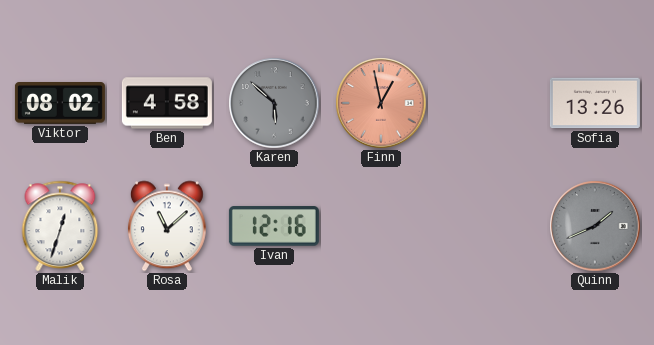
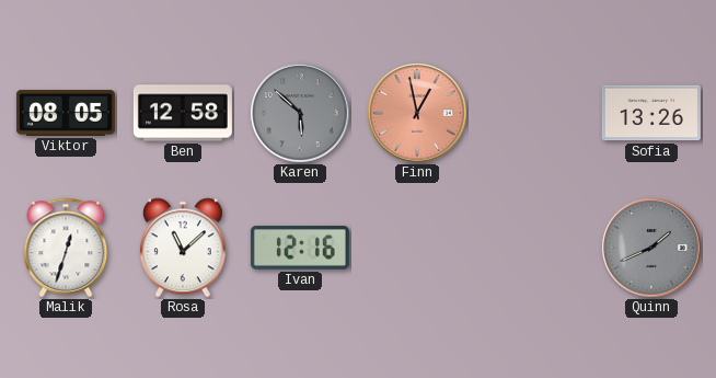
Viktor: 08:02 -> 08:05
Ben: 4:58 -> 12:58
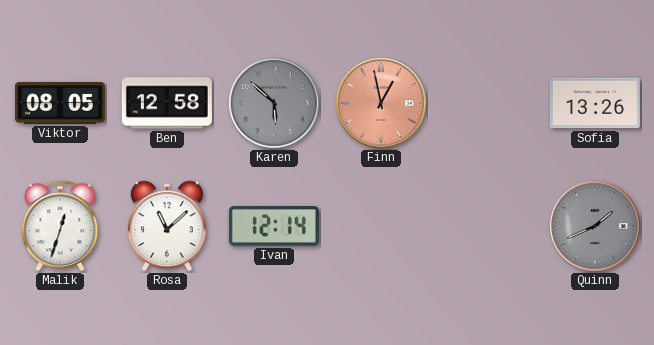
Ivan: 12:16 -> 12:14
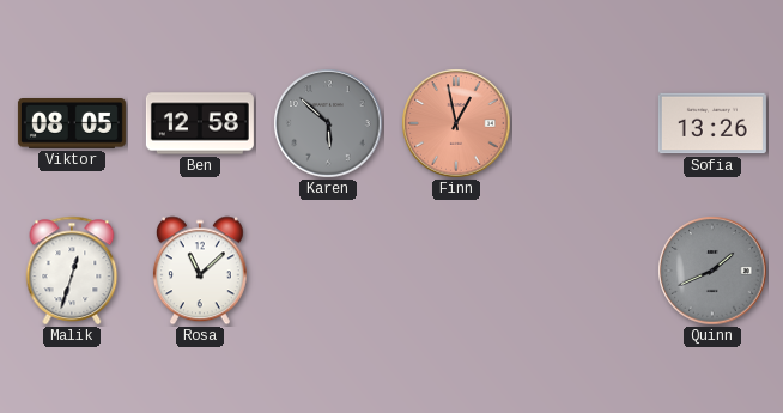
Ivan: 12:14 -> none
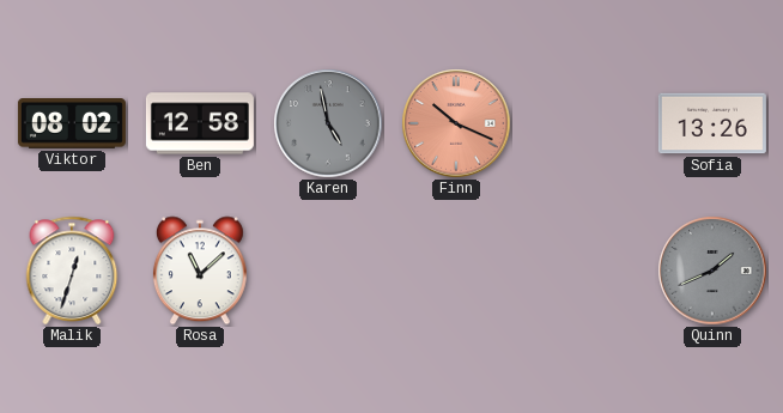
Viktor: 08:05 -> 08:02
Karen: 5:52 -> 4:58
Finn: 12:58 -> 10:19
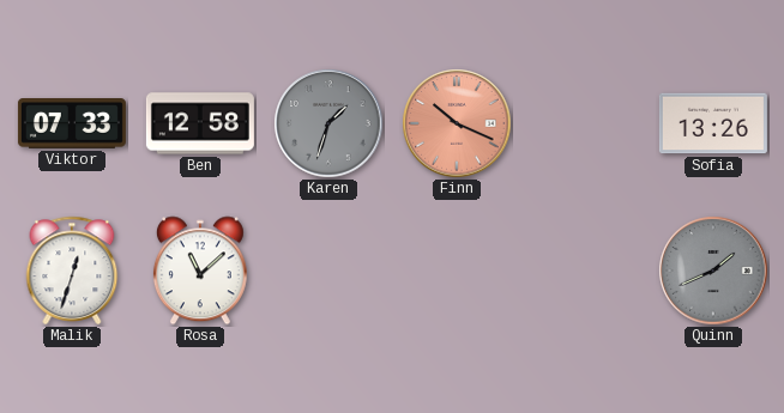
Viktor: 08:02 -> 07:33
Karen: 4:58 -> 1:33
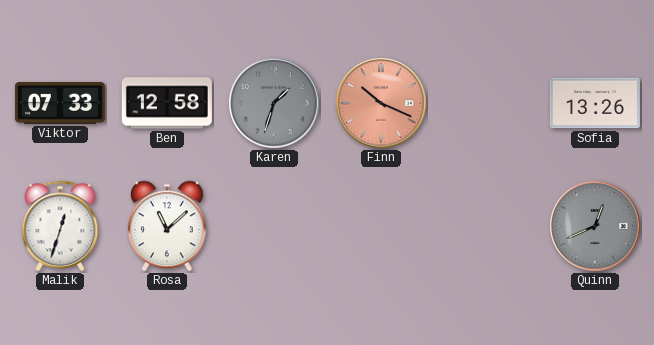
Quinn: 1:41 -> 12:41
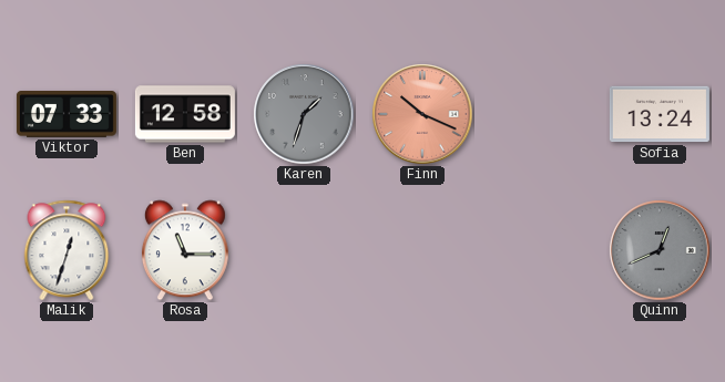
Sofia: 13:26 -> 13:24
Rosa: 11:08 -> 11:15
